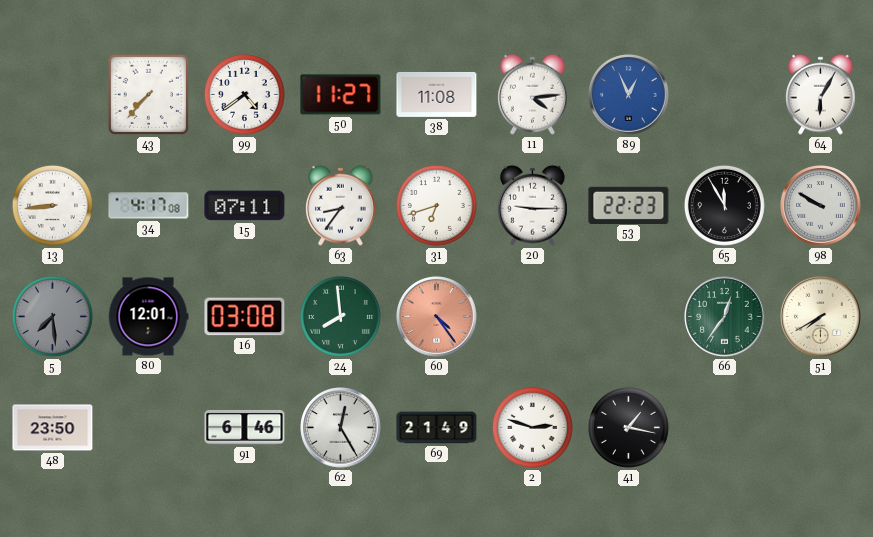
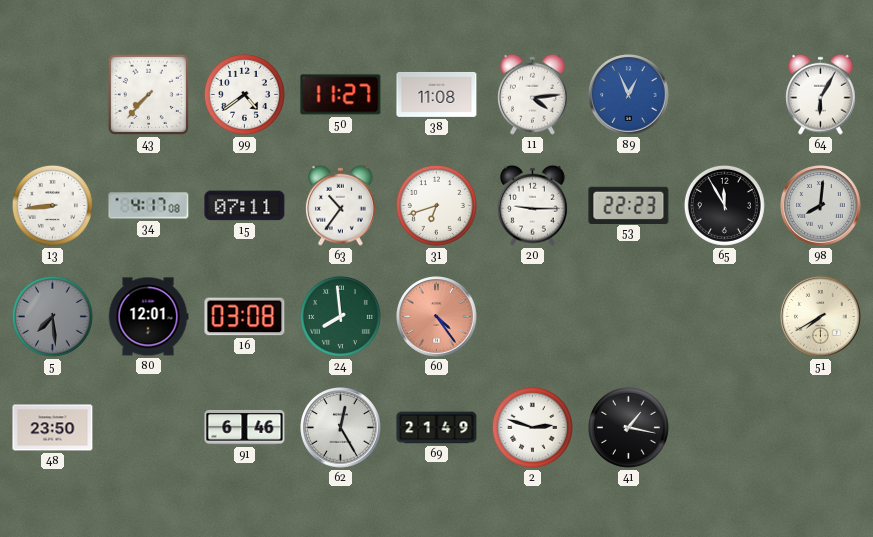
63: 8:36 -> 10:36
98: 9:50 -> 8:01
66: 12:36 -> none
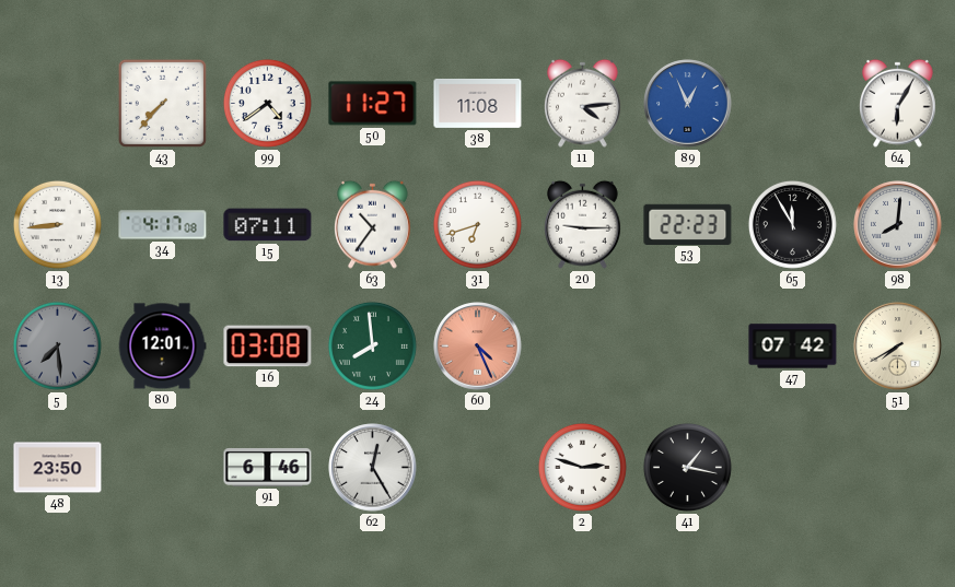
60: 4:24 -> 4:26
47: none -> 07:42
69: 21:49 -> none
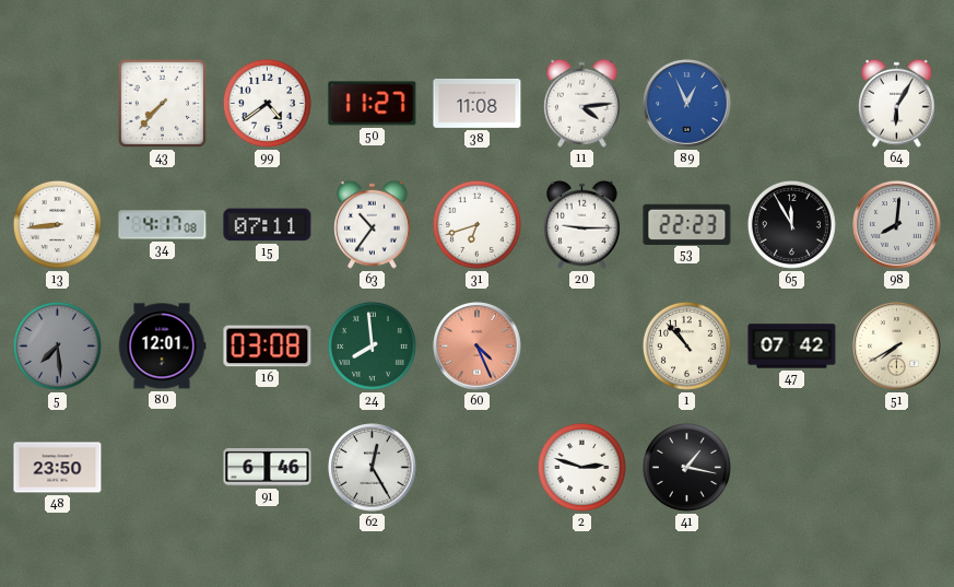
1: none -> 10:53
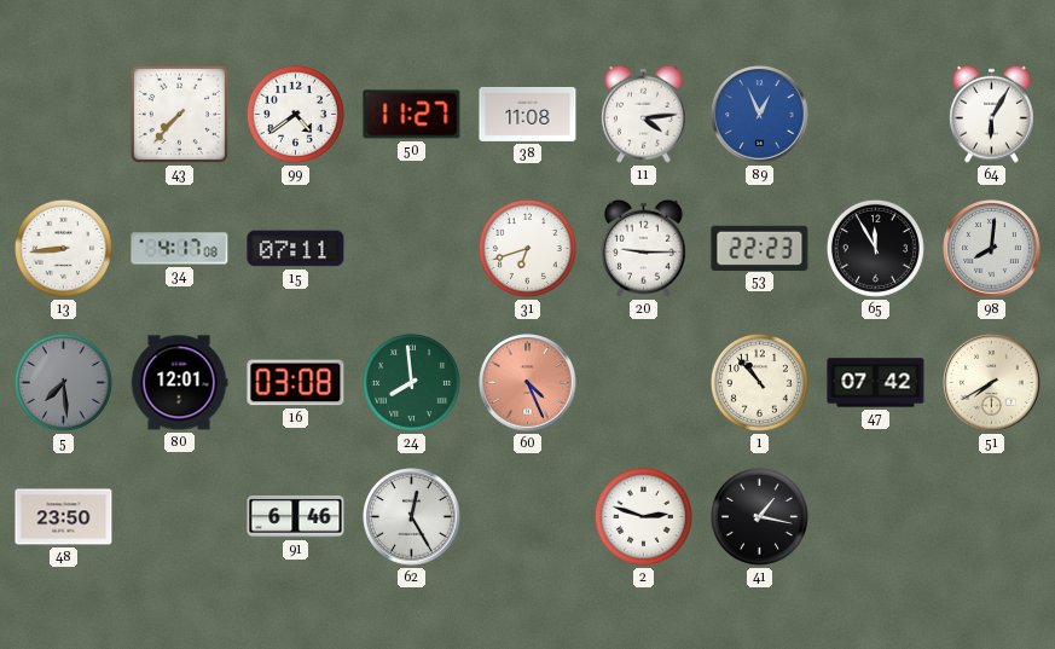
63: 10:36 -> none
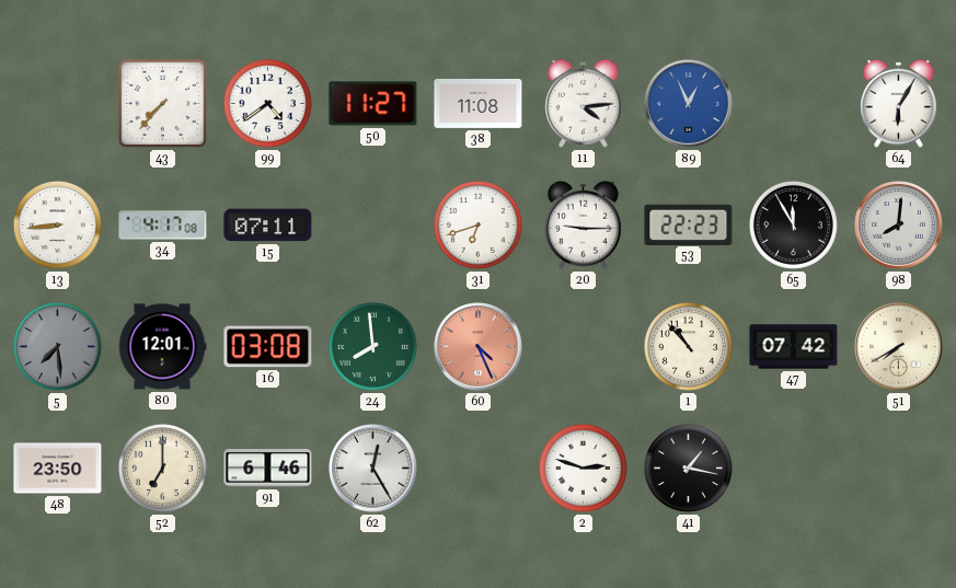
52: none -> 7:00
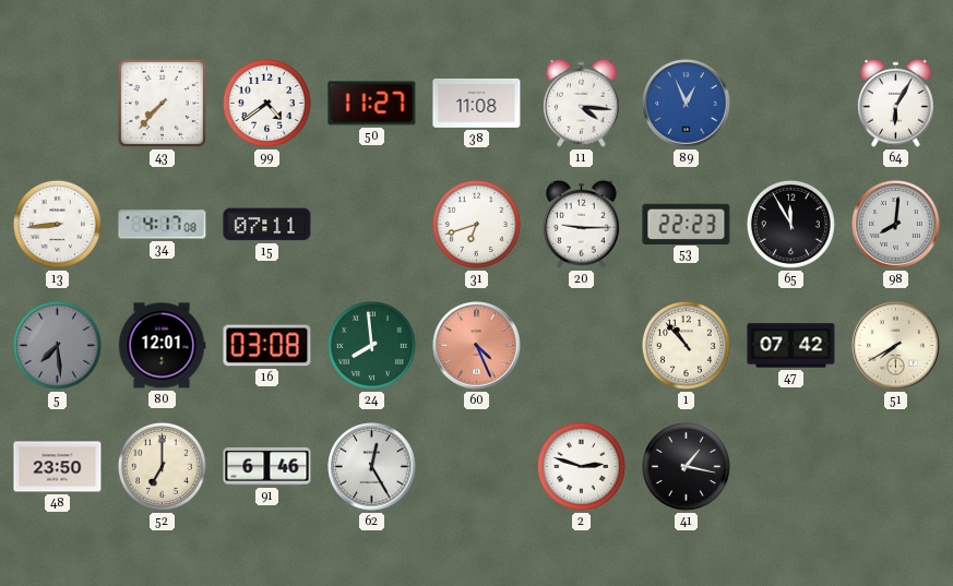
11: 4:14 -> 4:16
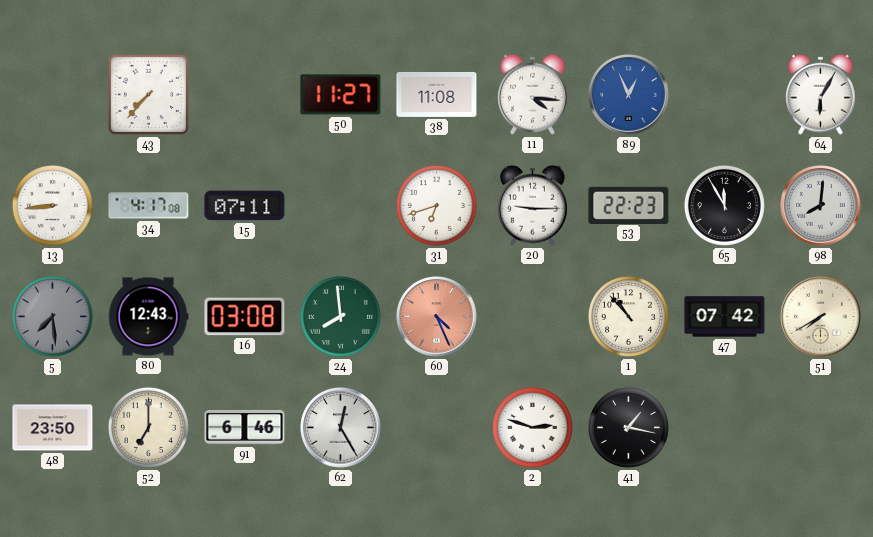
99: 4:39 -> none
80: 12:01 -> 12:43
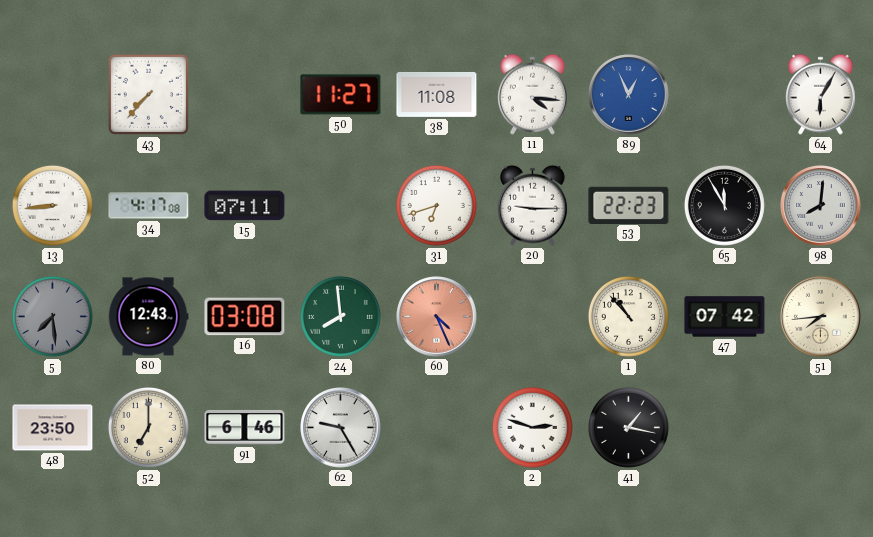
51: 7:40 -> 7:44
62: 12:25 -> 9:25
